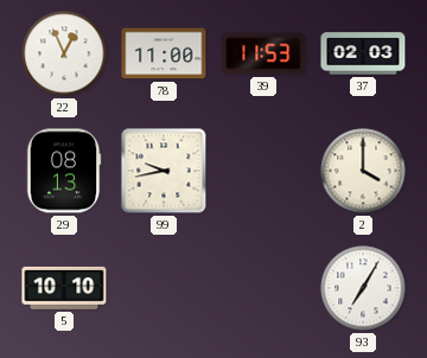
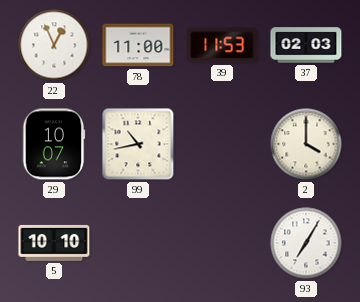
29: 08:13 -> 10:07
99: 9:43 -> 10:43
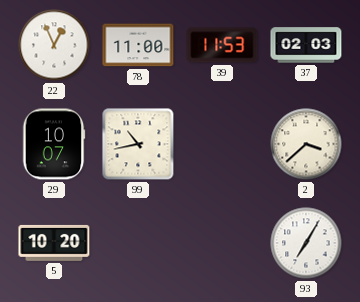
2: 4:00 -> 3:38
5: 10:10 -> 10:20
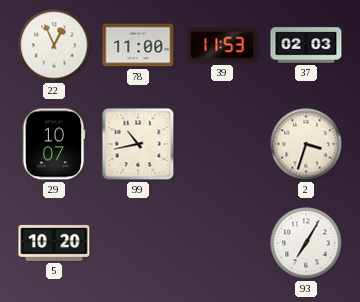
2: 3:38 -> 3:33
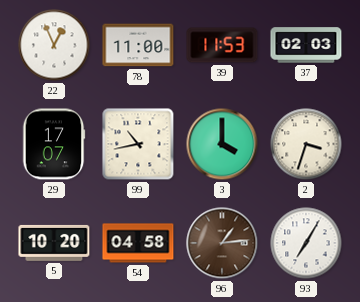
29: 10:07 -> 17:07
3: none -> 4:00
54: none -> 04:58
96: none -> 1:14
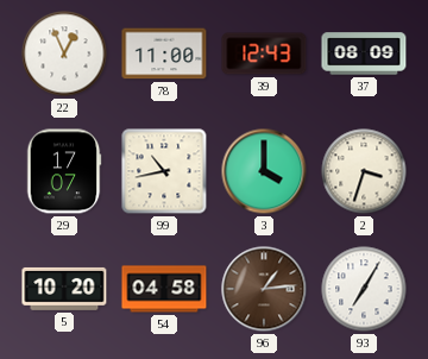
39: 11:53 -> 12:43
37: 02:03 -> 08:09
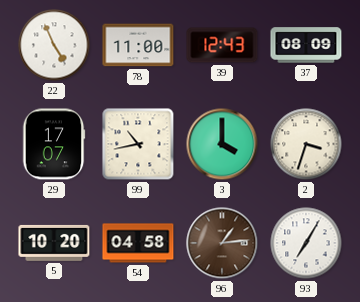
22: 12:56 -> 4:56
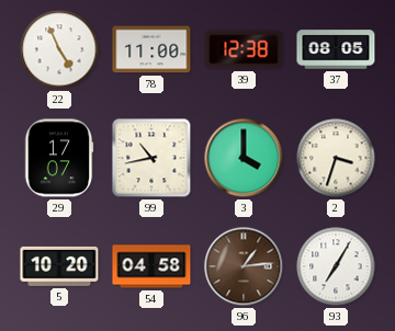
39: 12:43 -> 12:38
37: 08:09 -> 08:05
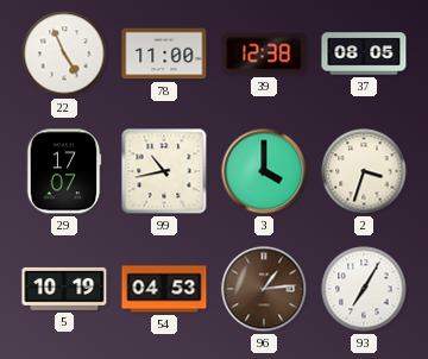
5: 10:20 -> 10:19
54: 04:58 -> 04:53
